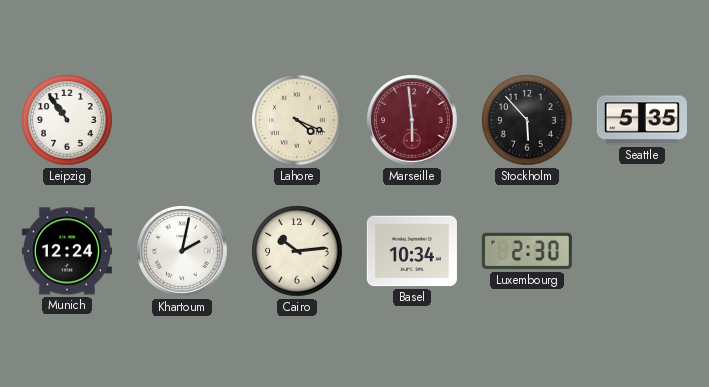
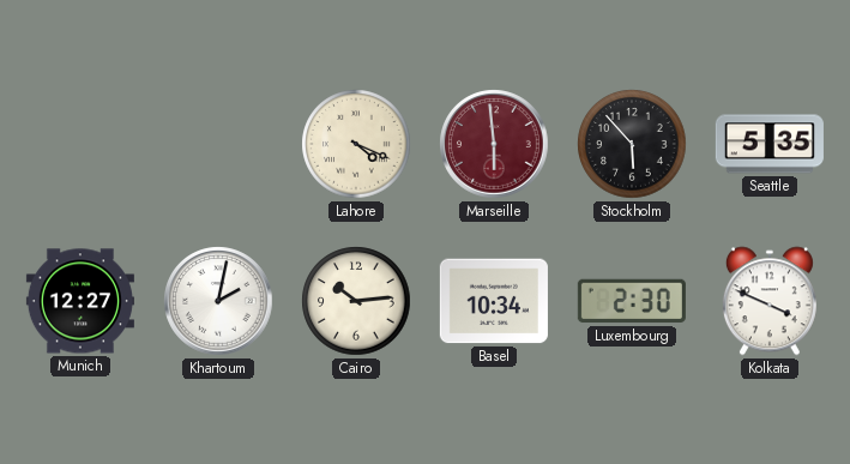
Leipzig: 10:54 -> none
Munich: 12:24 -> 12:27
Kolkata: none -> 3:49
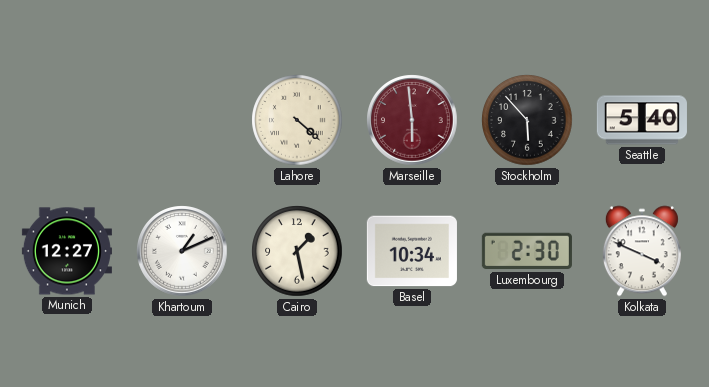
Lahore: 4:19 -> 4:22
Seattle: 5:35 -> 5:40
Khartoum: 2:02 -> 1:11
Cairo: 10:14 -> 1:28
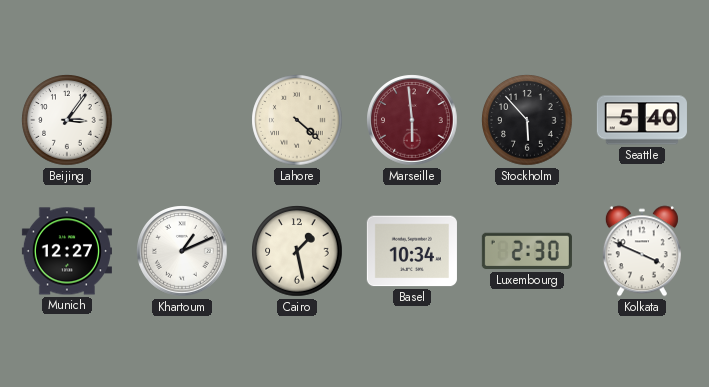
Beijing: none -> 3:06
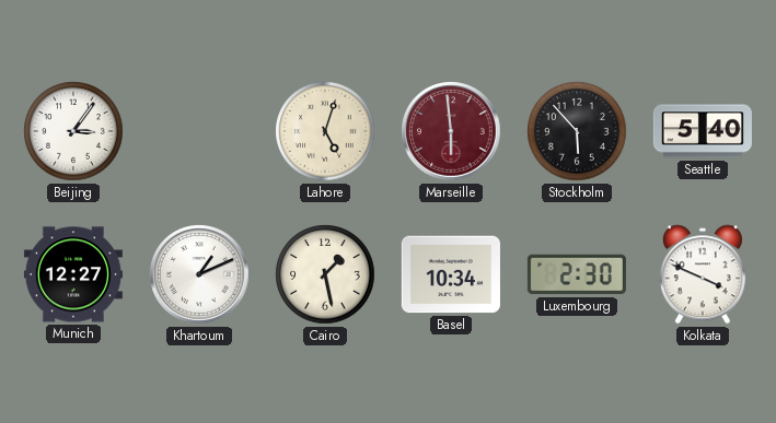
Lahore: 4:22 -> 5:03
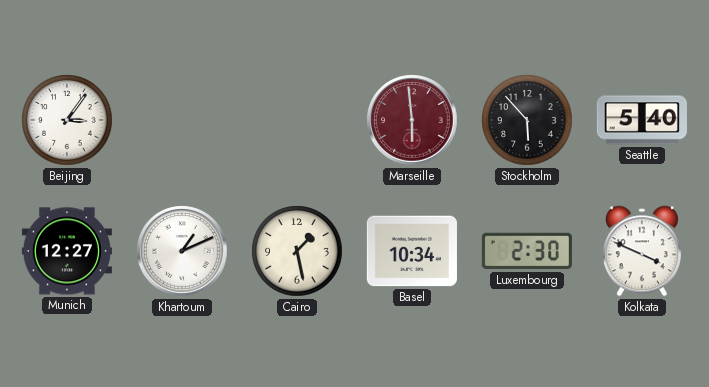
Lahore: 5:03 -> none
